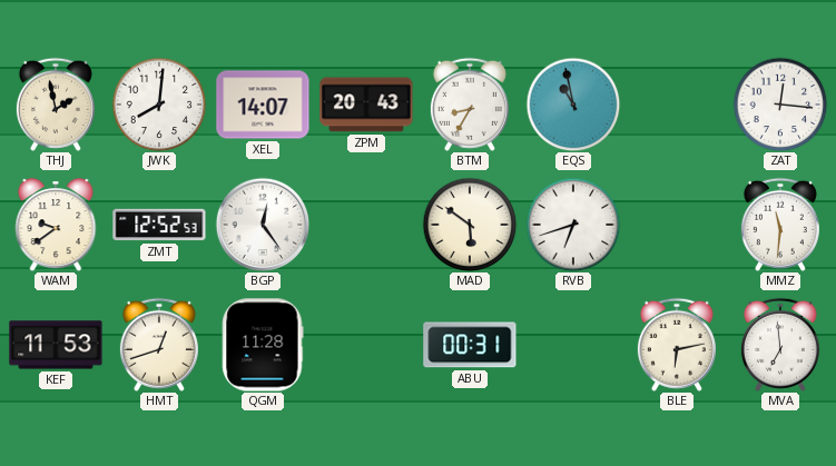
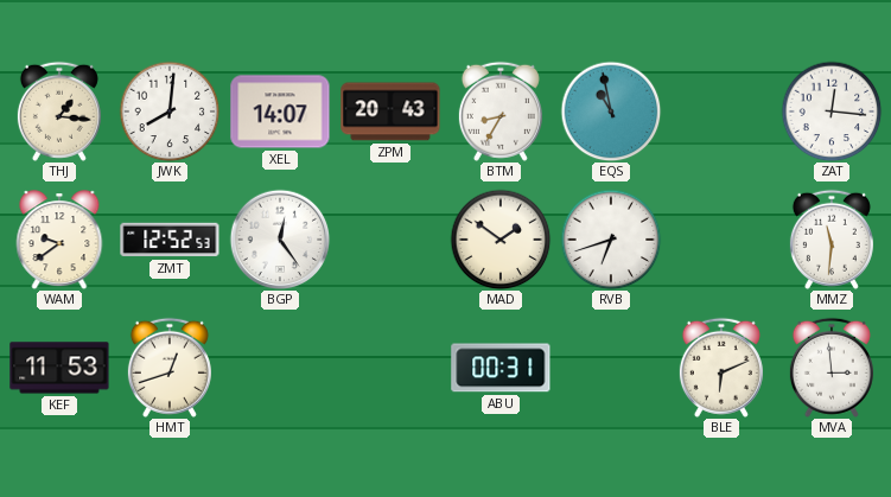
THJ: 1:58 -> 1:16
MAD: 5:51 -> 1:51
QGM: 11:28 -> none
BLE: 6:13 -> 6:11
MVA: 6:59 -> 2:59
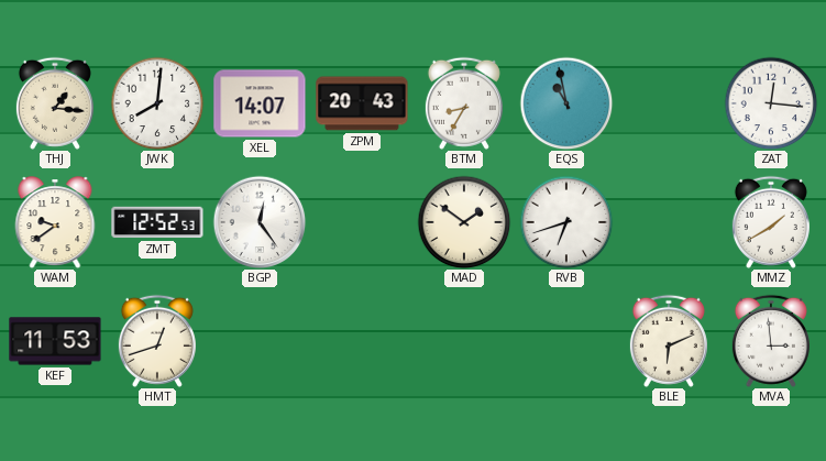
MMZ: 11:31 -> 1:40
ABU: 00:31 -> none
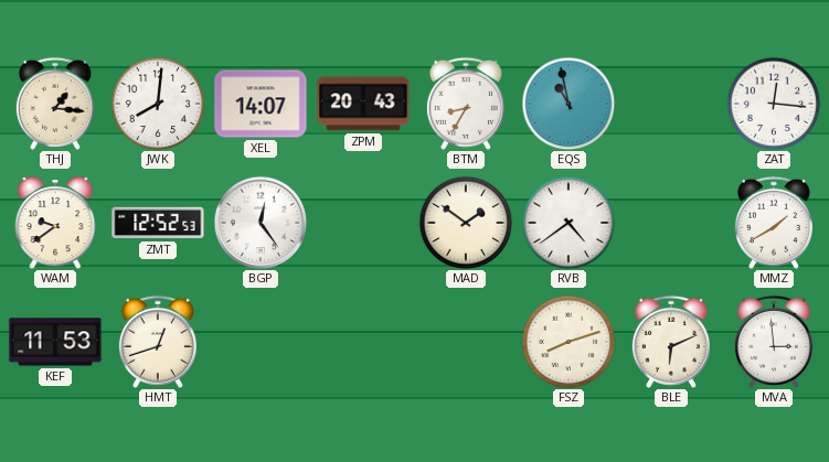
RVB: 6:42 -> 4:39
FSZ: none -> 8:12
